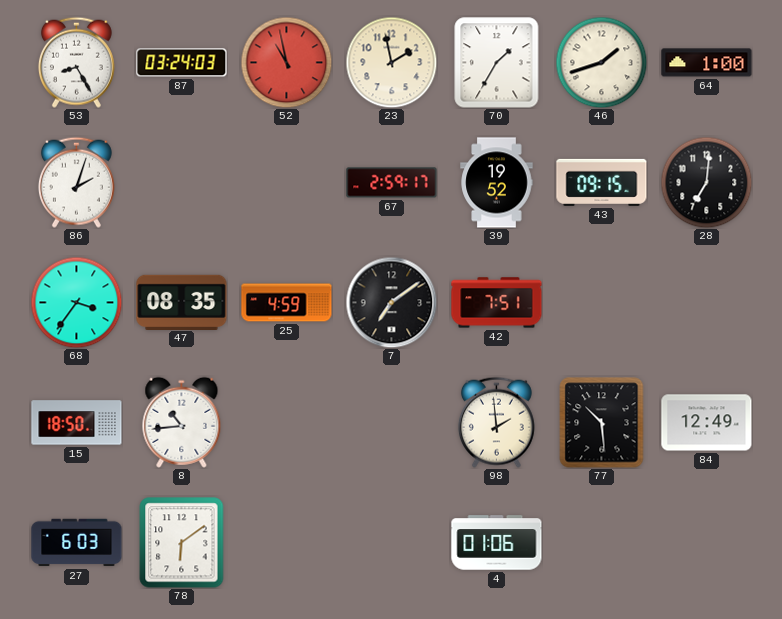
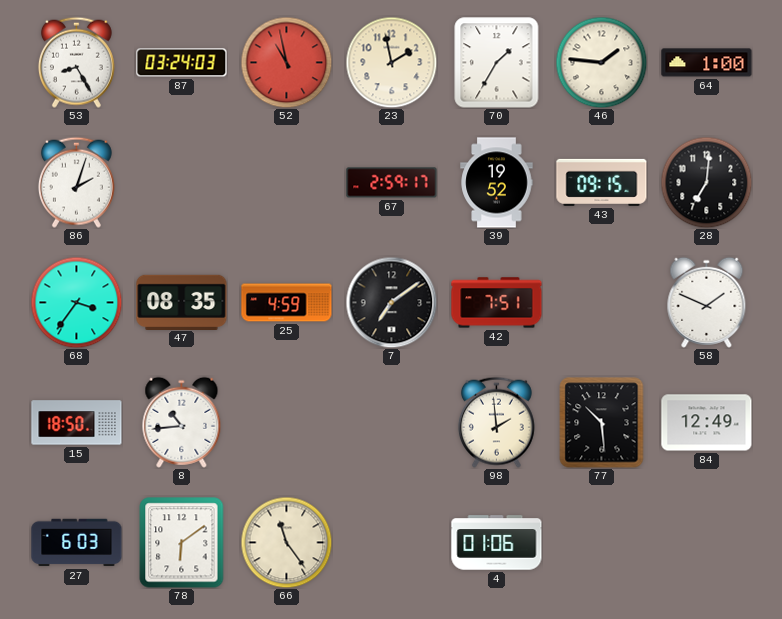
46: 1:42 -> 1:46
58: none -> 1:49
66: none -> 11:24
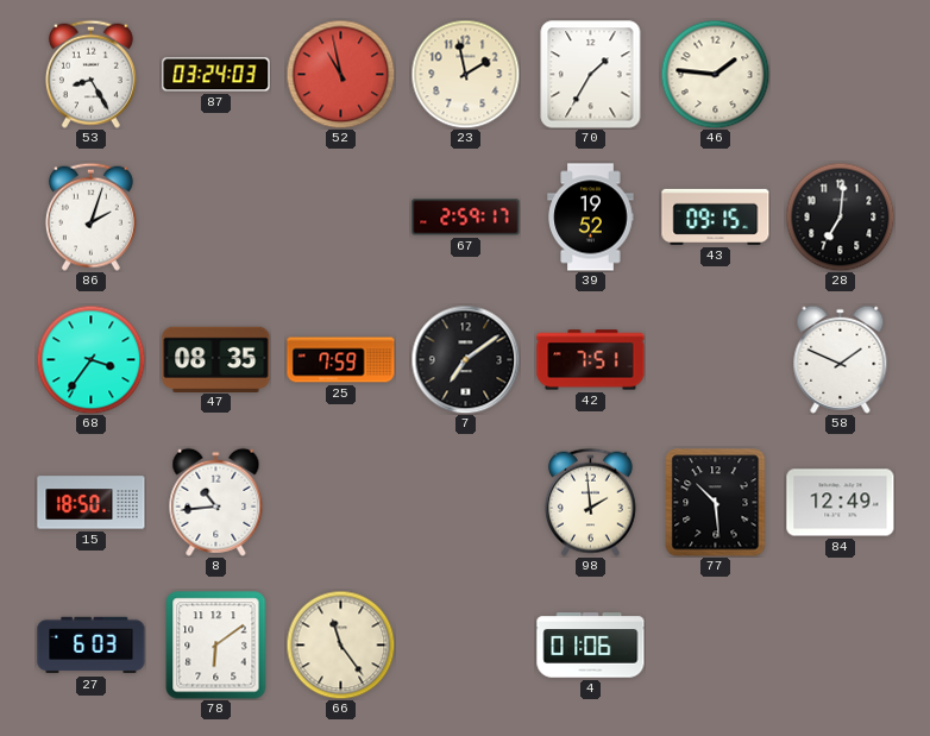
64: 1:00 -> none
25: 4:59 -> 7:59
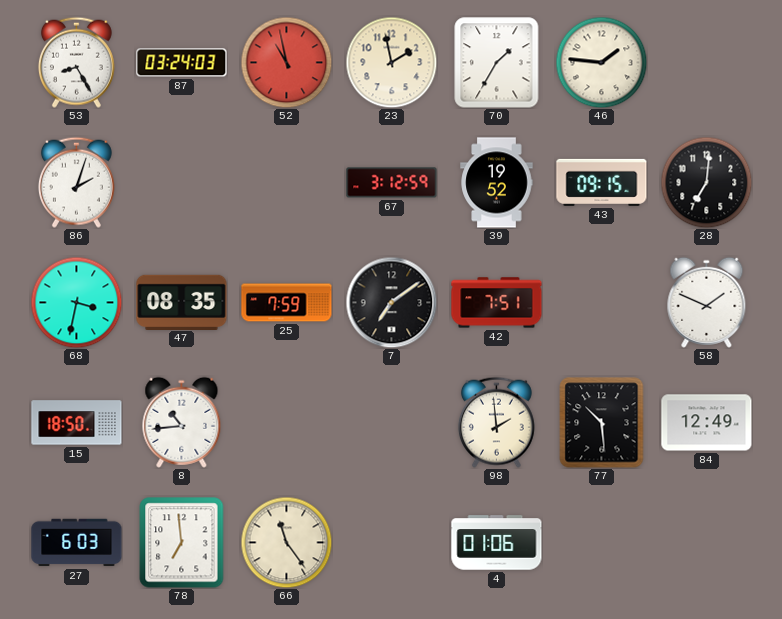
67: 2:59 -> 3:12
68: 3:36 -> 3:32
78: 6:09 -> 6:59
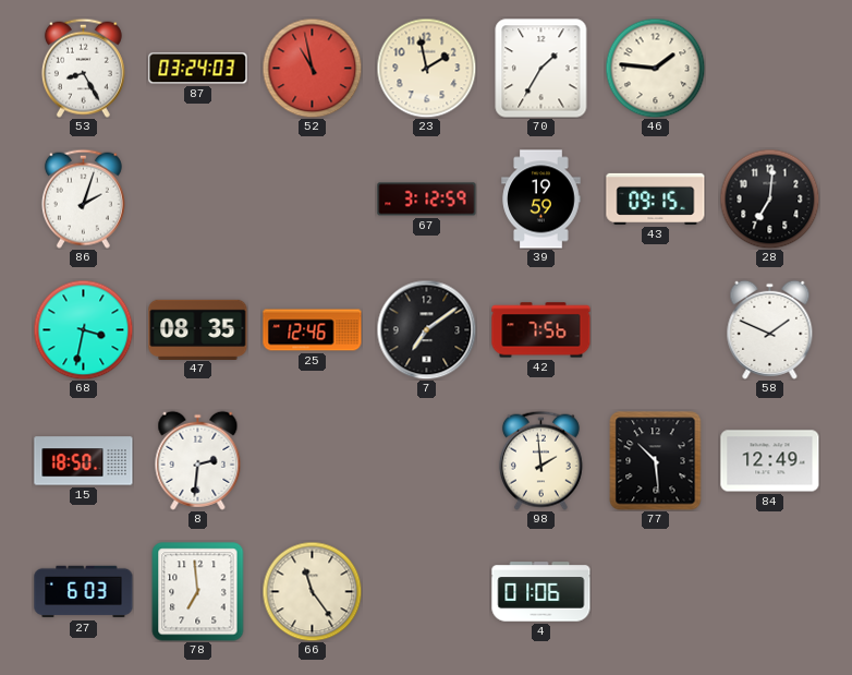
39: 19:52 -> 19:59
25: 7:59 -> 12:46
42: 7:51 -> 7:56
8: 10:44 -> 2:31
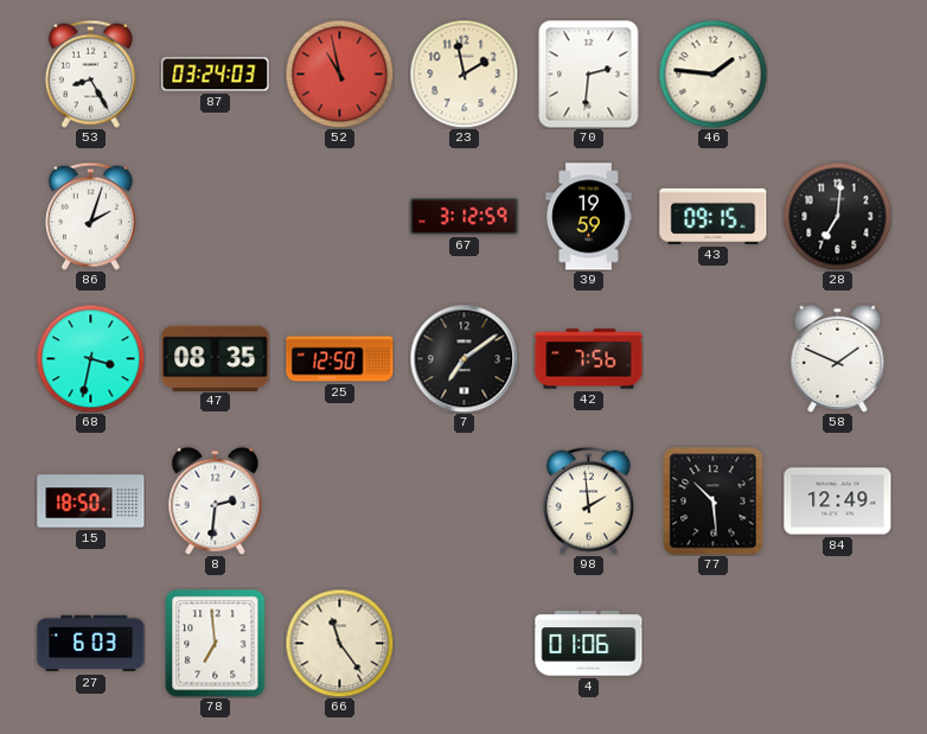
70: 1:35 -> 2:31
25: 12:46 -> 12:50
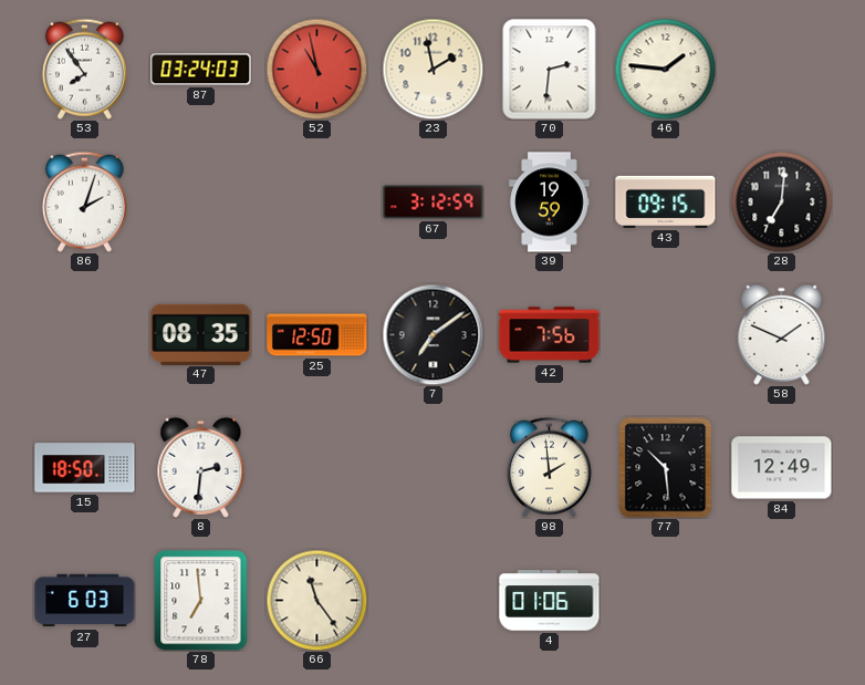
53: 8:25 -> 7:54
68: 3:32 -> none
